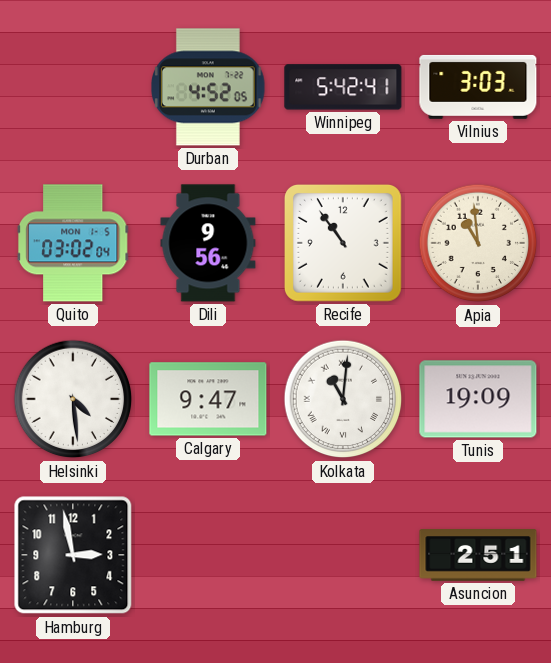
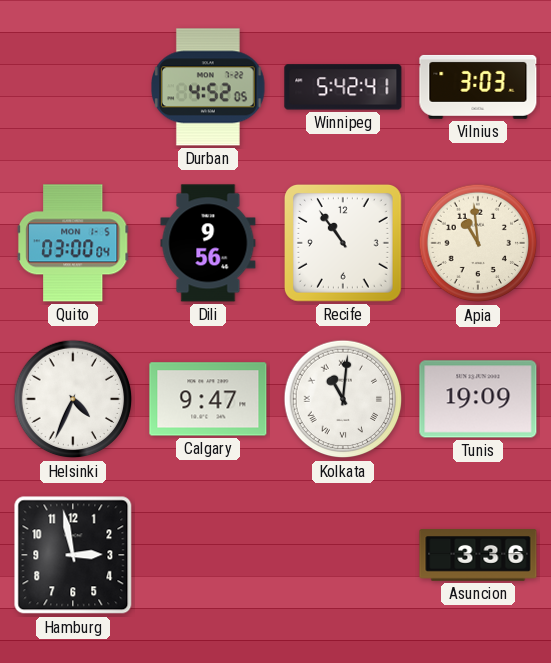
Quito: 03:02 -> 03:00
Helsinki: 4:29 -> 4:34
Asuncion: 2:51 -> 3:36
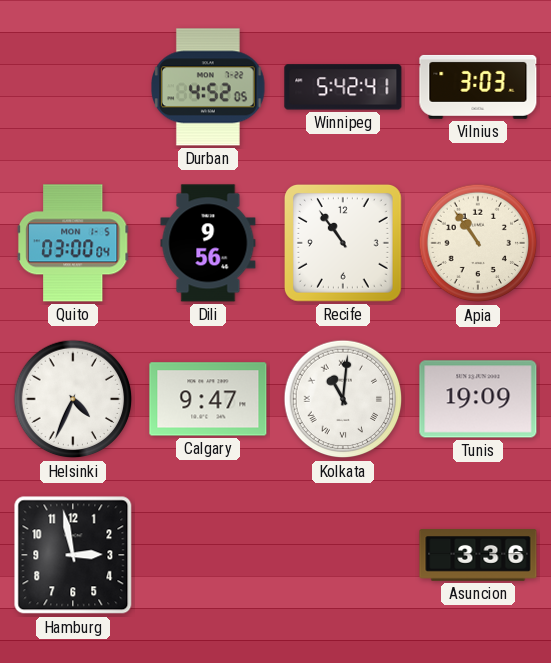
Apia: 10:59 -> 10:54
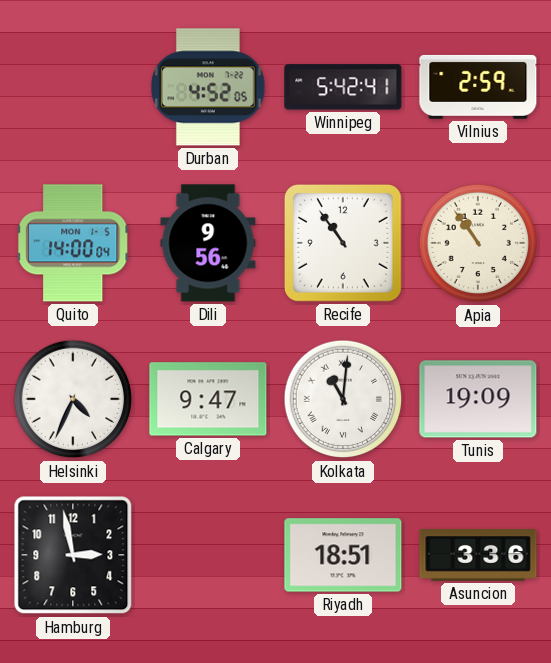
Vilnius: 3:03 -> 2:59
Quito: 03:00 -> 14:00
Riyadh: none -> 18:51
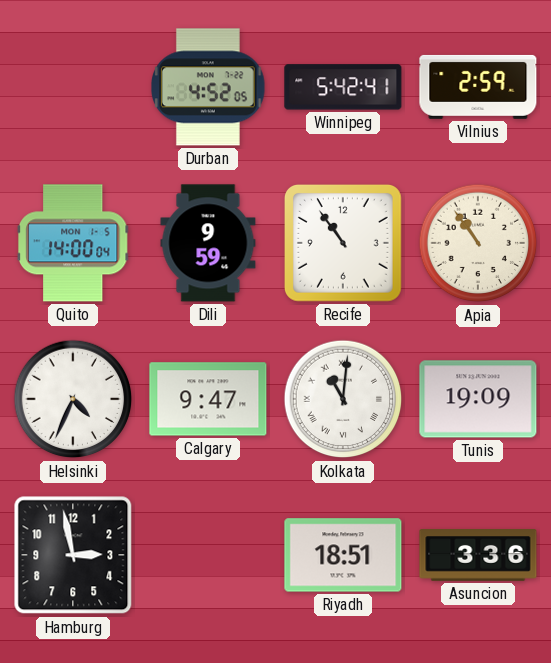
Dili: 9:56 -> 9:59
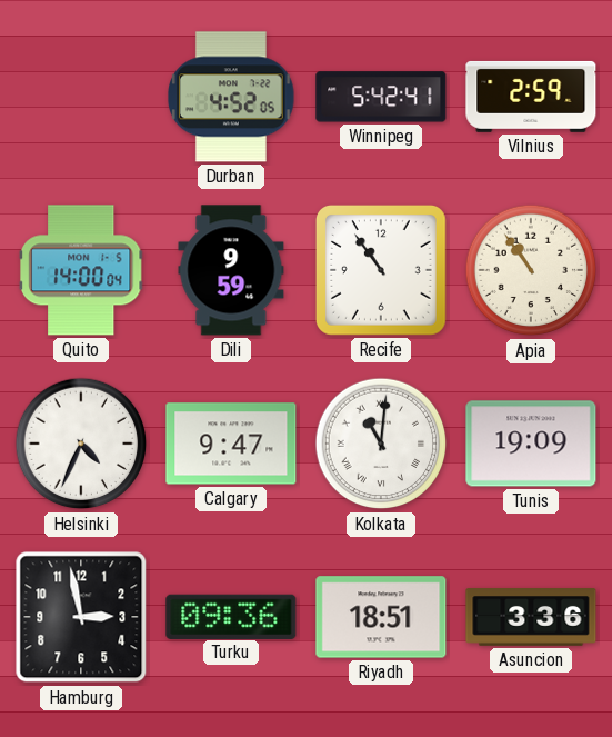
Turku: none -> 09:36
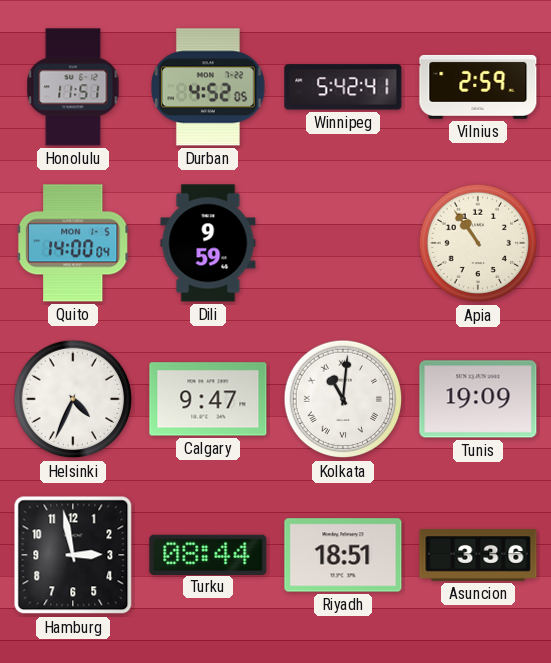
Honolulu: none -> 11:51
Recife: 10:54 -> none
Turku: 09:36 -> 08:44
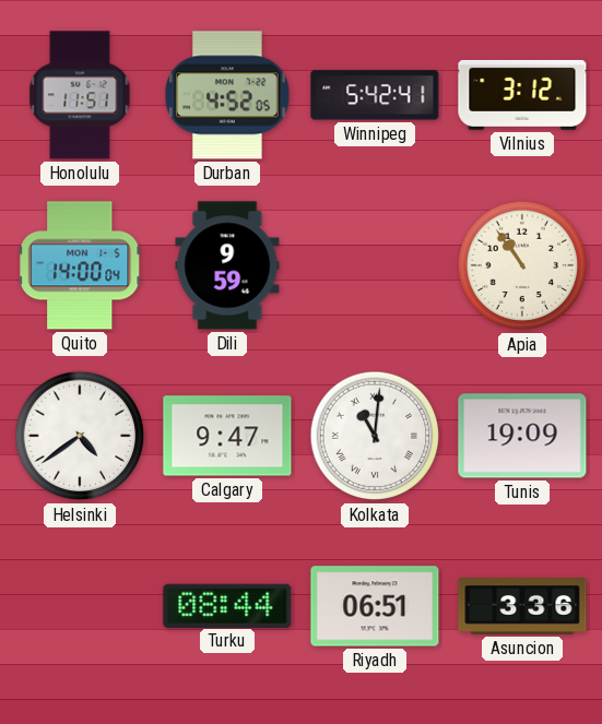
Vilnius: 2:59 -> 3:12
Helsinki: 4:34 -> 4:39
Hamburg: 2:58 -> none
Riyadh: 18:51 -> 06:51
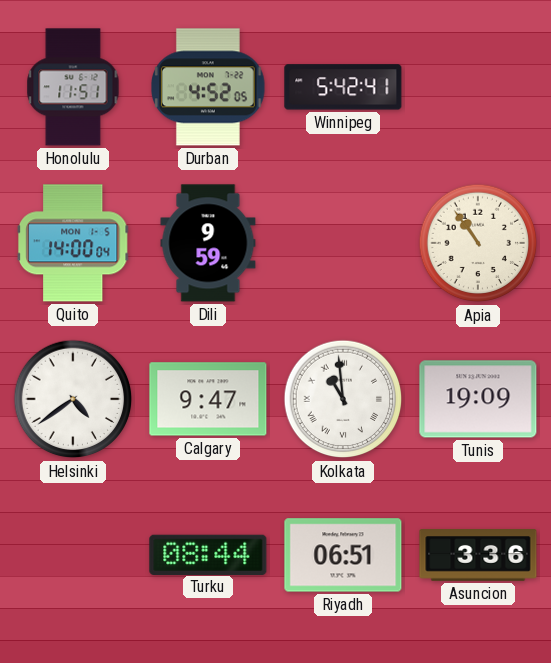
Vilnius: 3:12 -> none
Kolkata: 11:01 -> 10:59
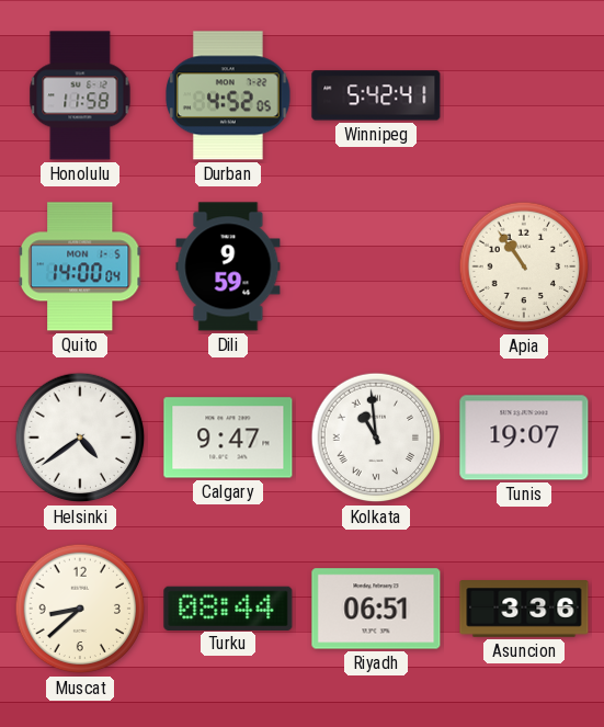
Honolulu: 11:51 -> 11:58
Tunis: 19:09 -> 19:07
Muscat: none -> 8:38
